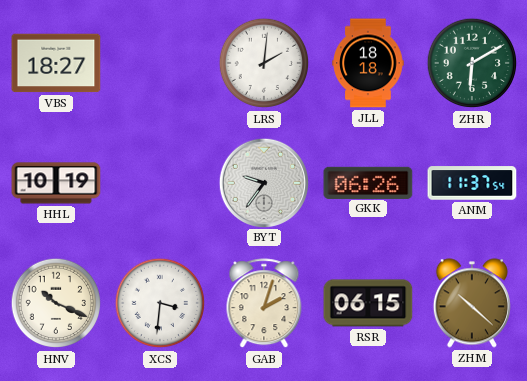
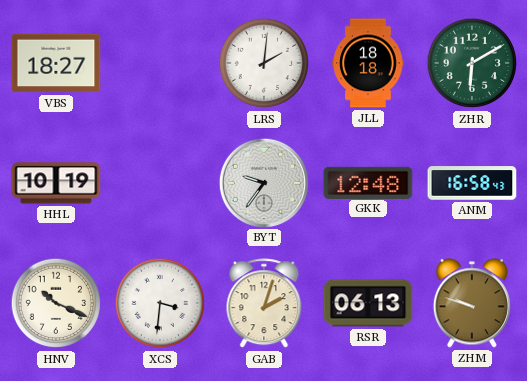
GKK: 06:26 -> 12:48
ANM: 11:37 -> 16:58
RSR: 06:15 -> 06:13
ZHM: 10:22 -> 9:48
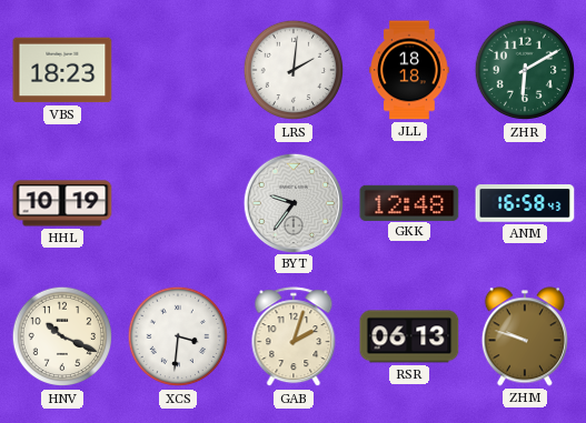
VBS: 18:27 -> 18:23
